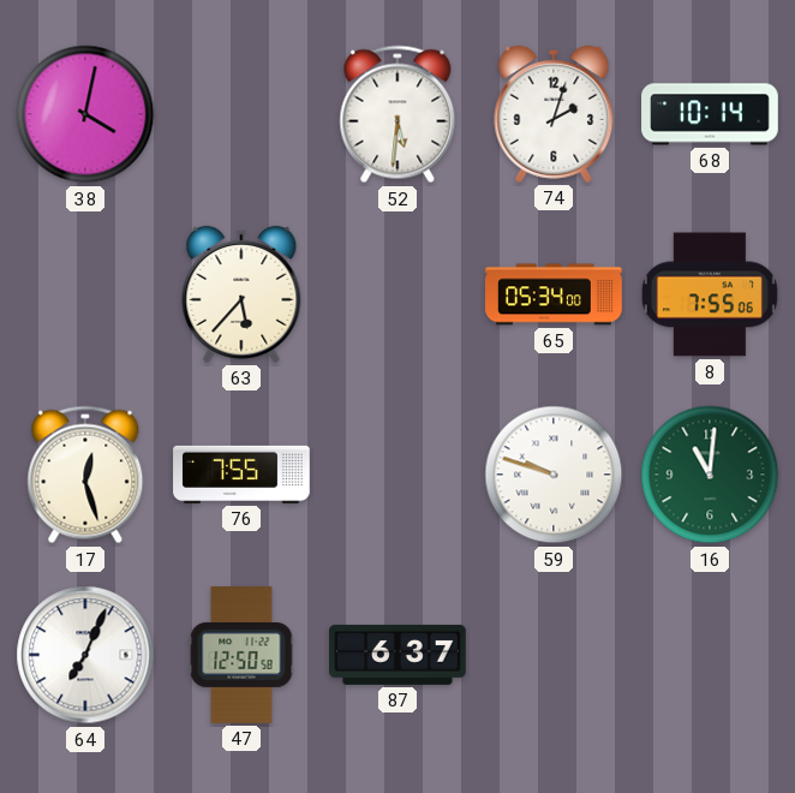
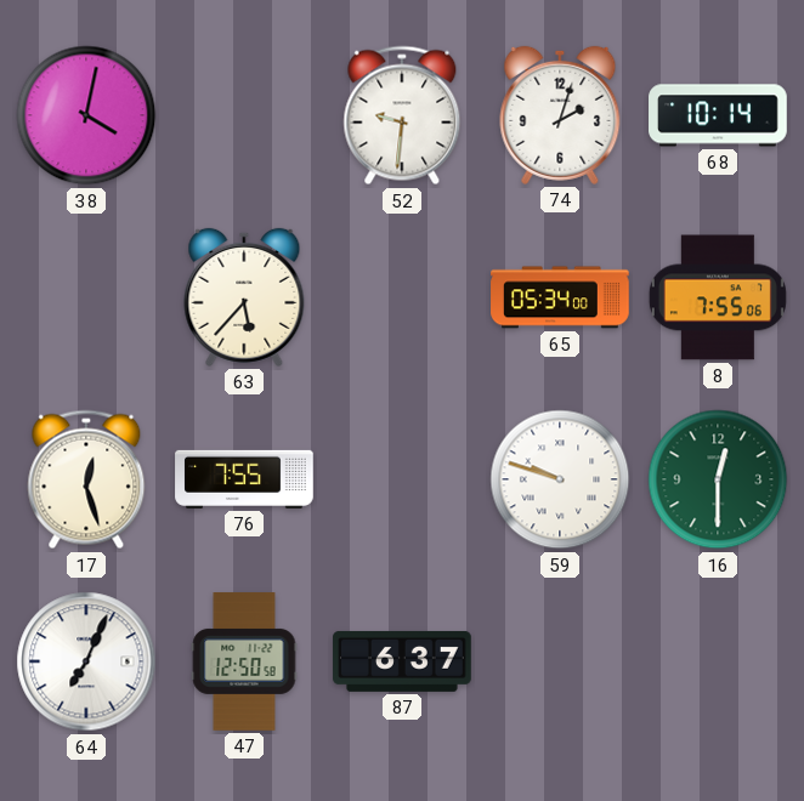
52: 5:31 -> 9:31
16: 11:01 -> 12:30
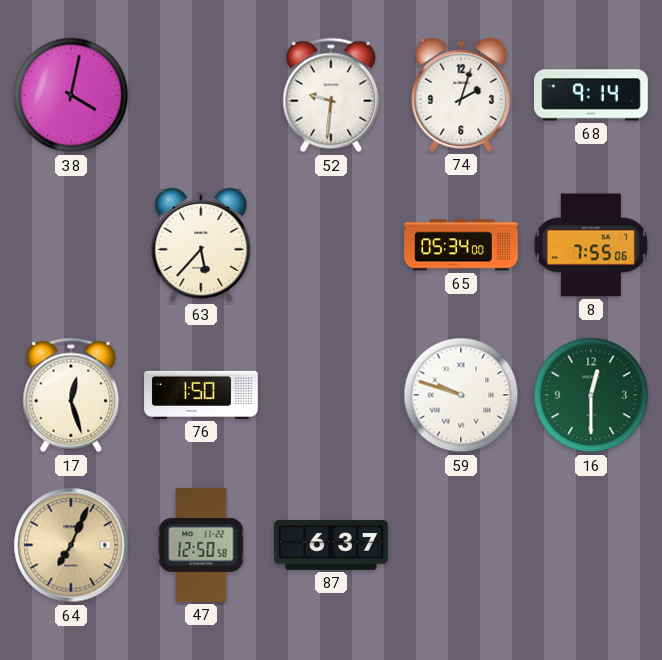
68: 10:14 -> 9:14
76: 7:55 -> 1:50
64 dial: white -> champagne
